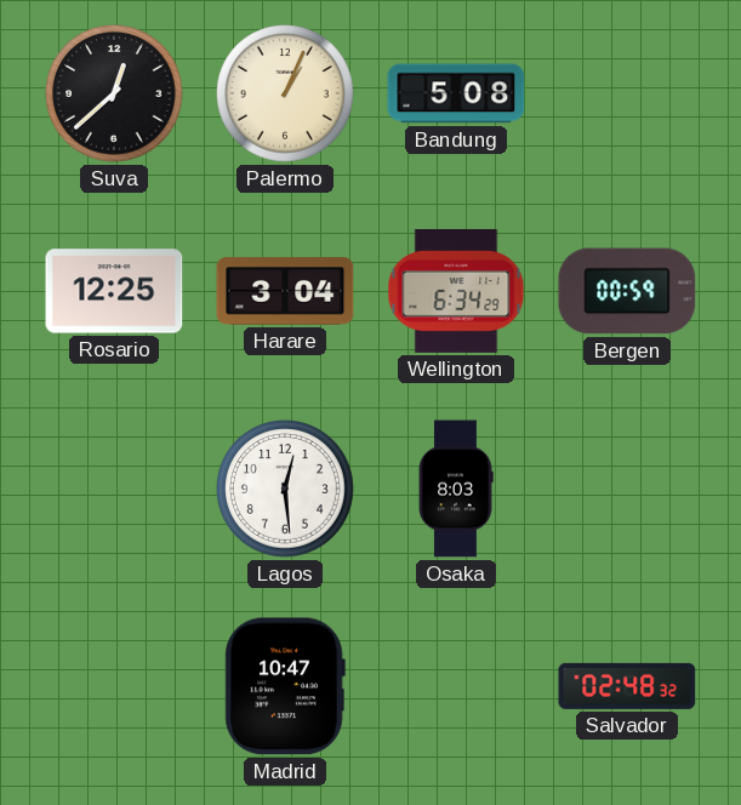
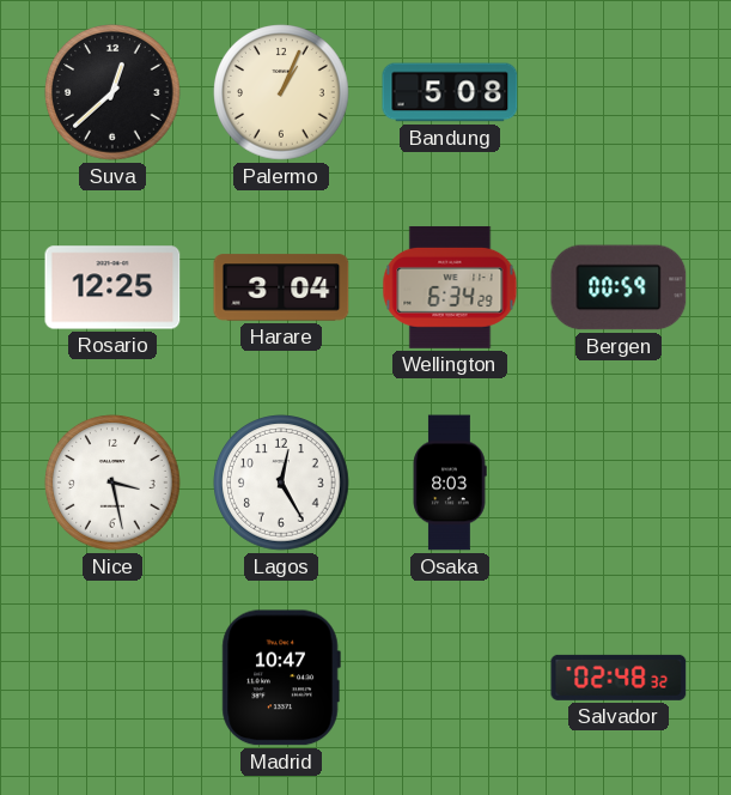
Nice: none -> 3:28
Lagos: 12:29 -> 12:25
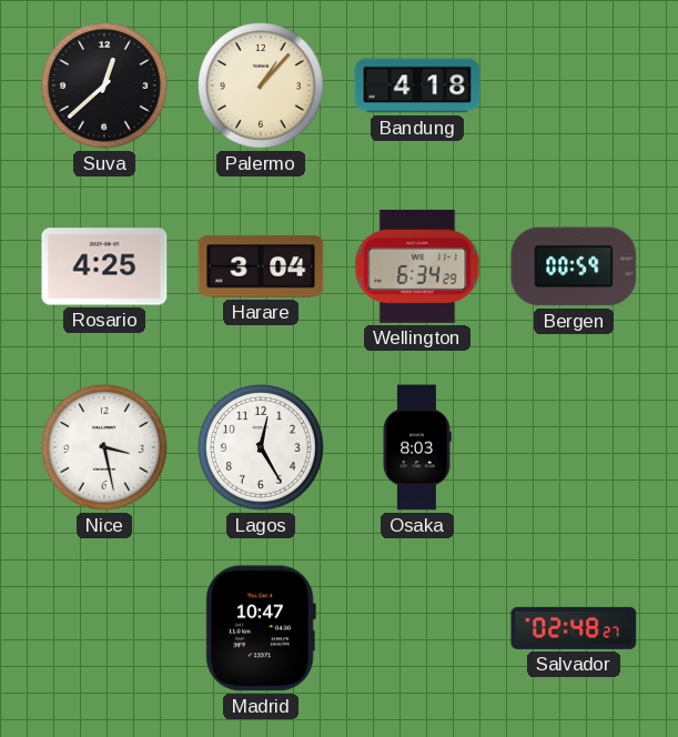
Palermo: 1:04 -> 1:07
Bandung: 5:08 -> 4:18
Rosario: 12:25 -> 4:25
Salvador: 02:48:32 -> 02:48:27
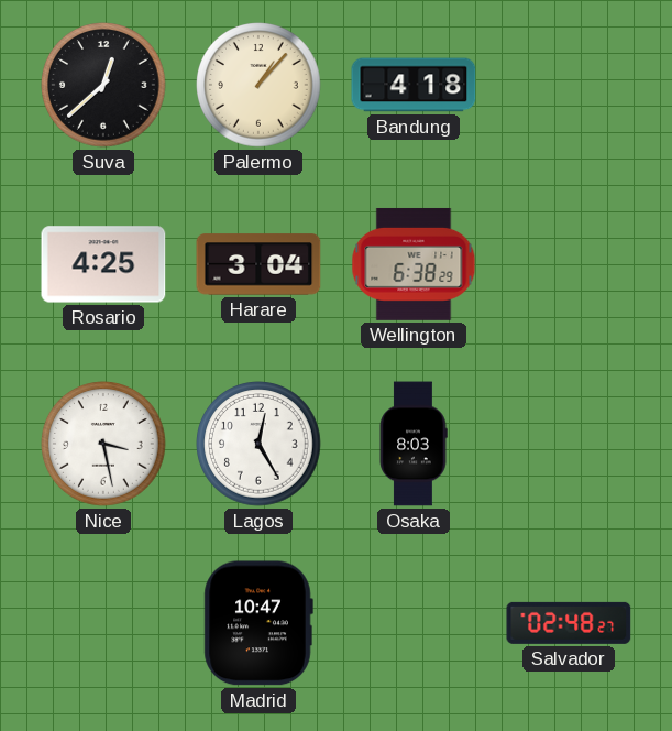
Wellington: 6:34 -> 6:38
Bergen: 00:59 -> none
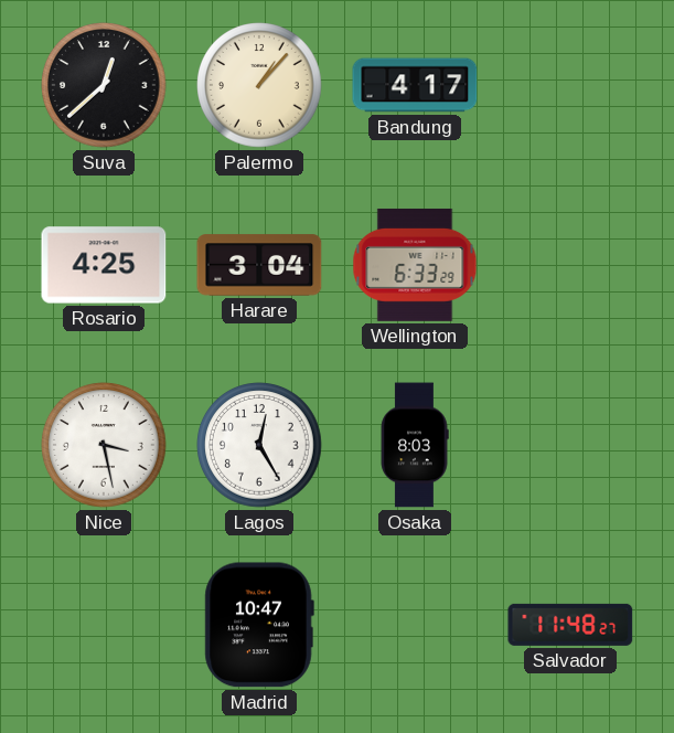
Bandung: 4:18 -> 4:17
Wellington: 6:38 -> 6:33
Salvador: 02:48 -> 11:48
